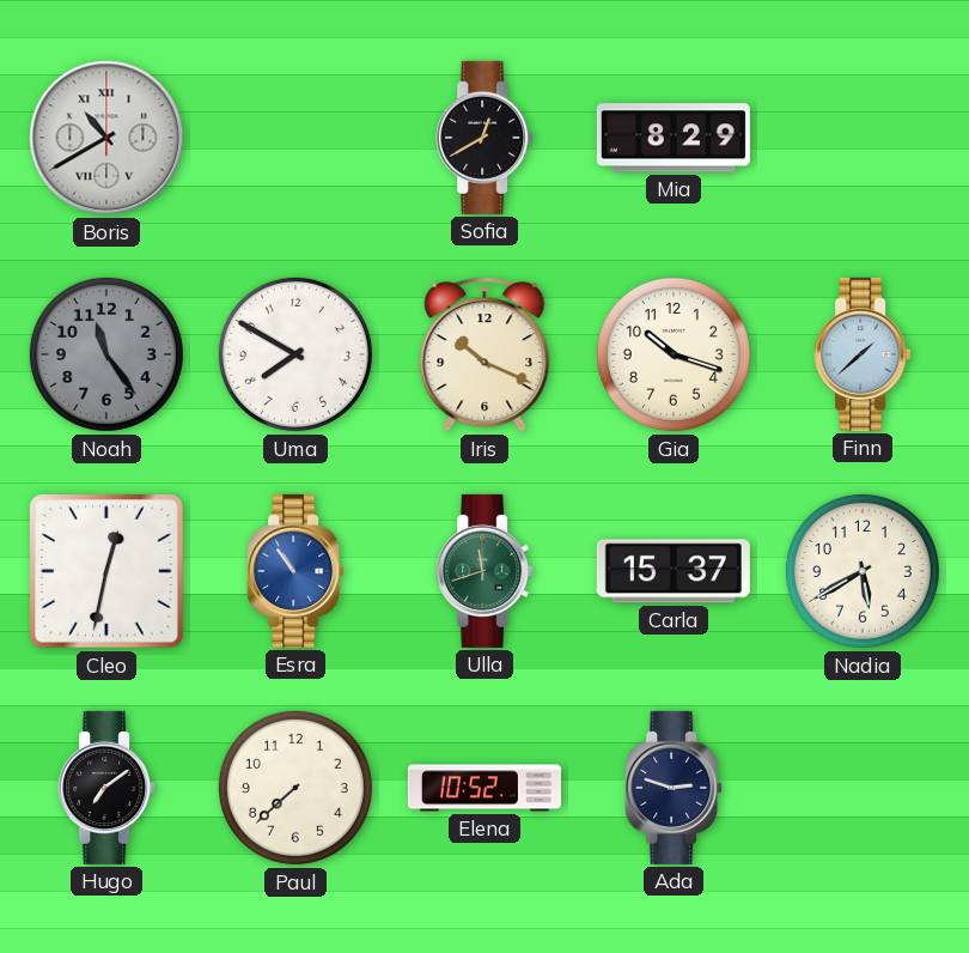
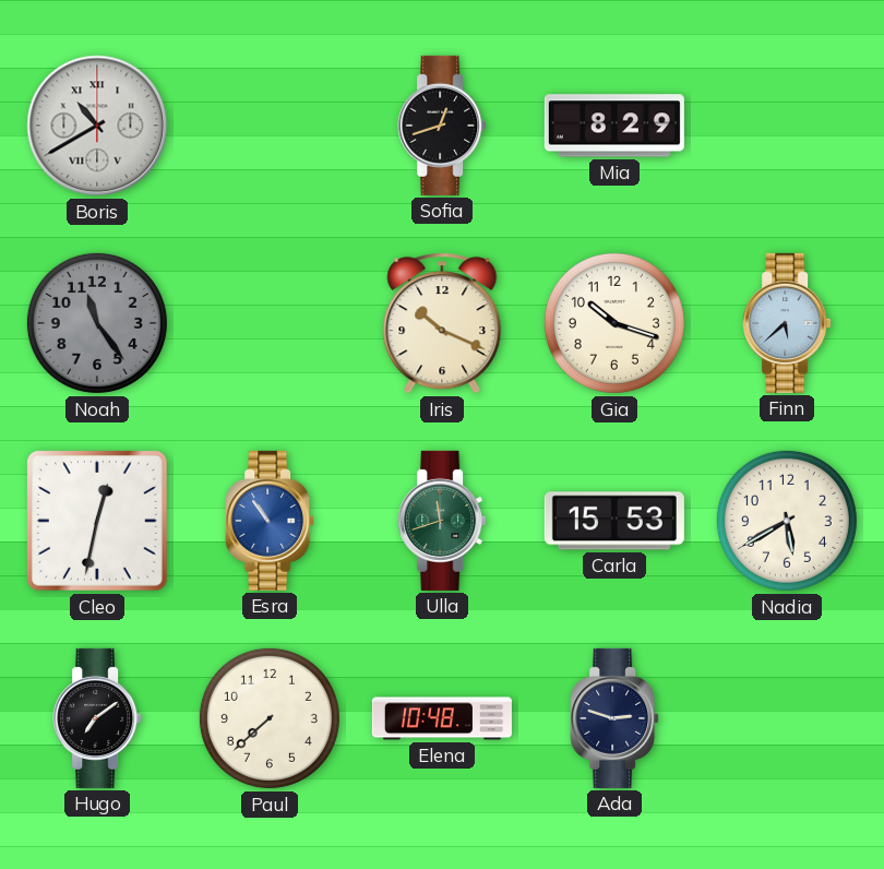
Sofia: 12:40 -> 12:42
Uma: 7:50 -> none
Finn: 1:38 -> 5:38
Carla: 15:37 -> 15:53
Elena: 10:52 -> 10:48
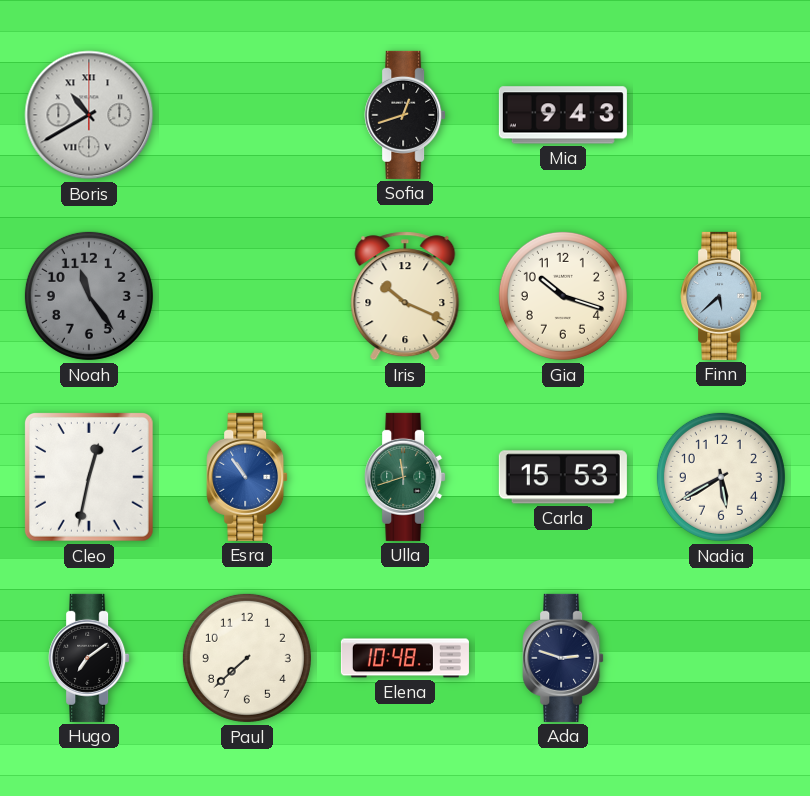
Mia: 8:29 -> 9:43
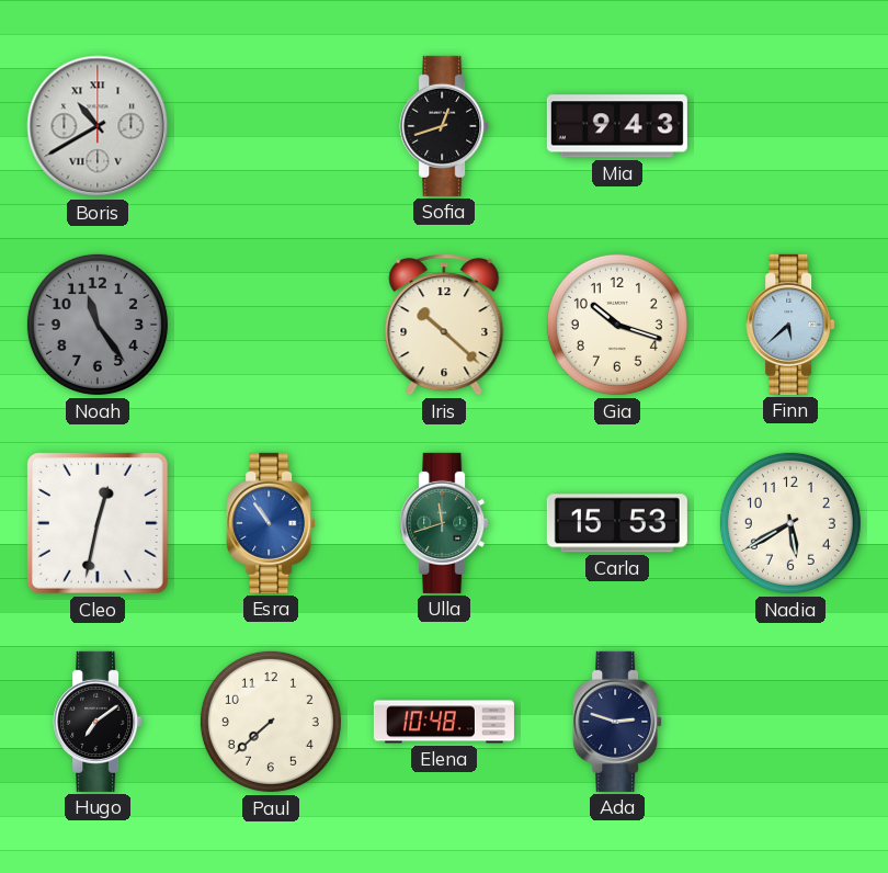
Iris: 10:19 -> 10:22
